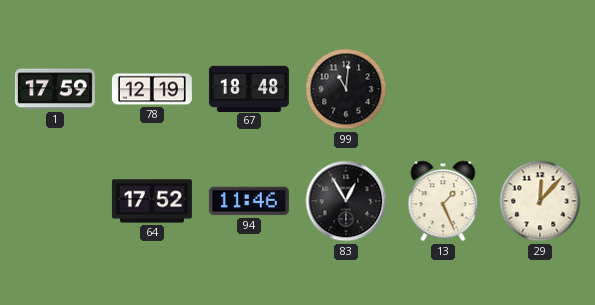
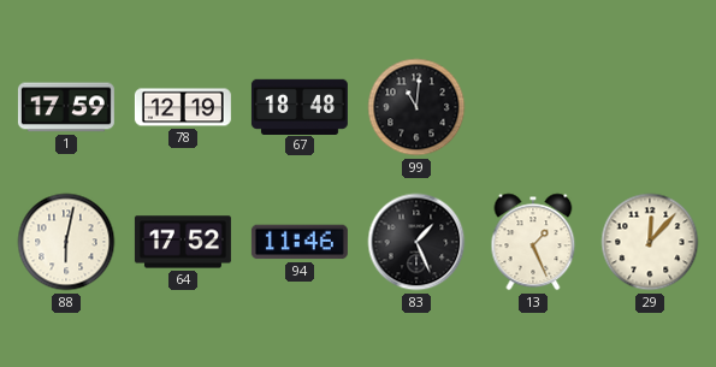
88: none -> 6:02
83: 12:55 -> 1:26
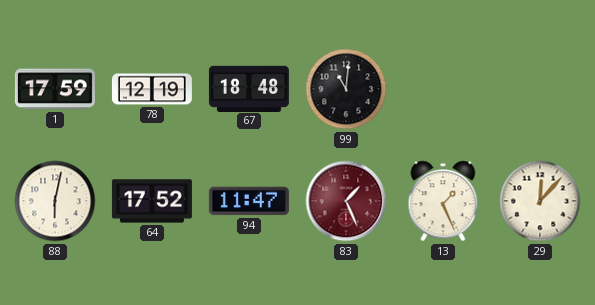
94: 11:46 -> 11:47
83 dial: black -> burgundy
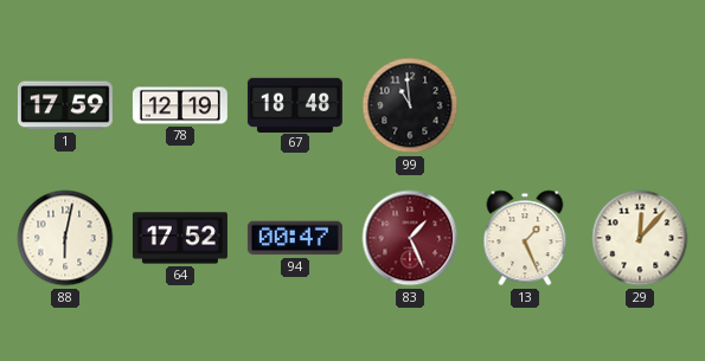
99: 11:01 -> 10:59
94: 11:47 -> 00:47
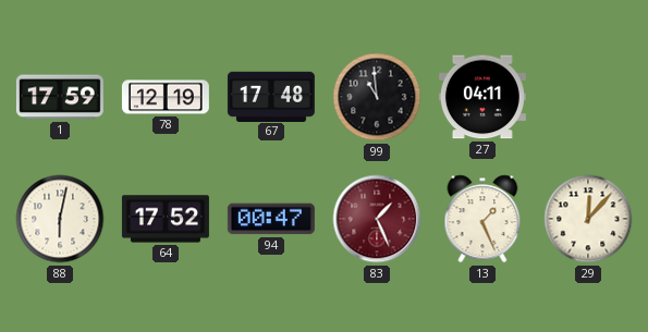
67: 18:48 -> 17:48
27: none -> 04:11
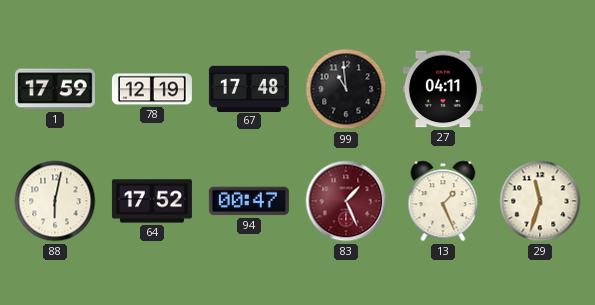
29: 12:07 -> 11:33
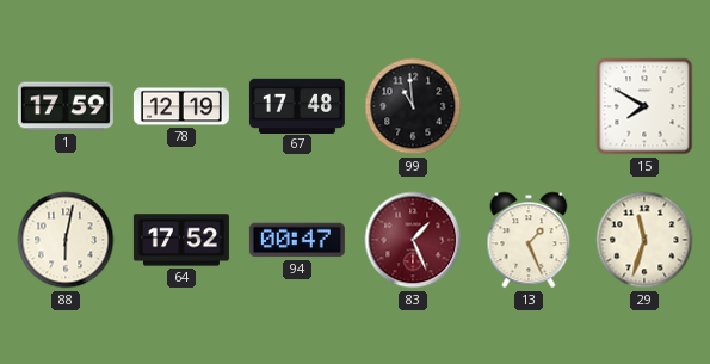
27: 04:11 -> none
15: none -> 7:50
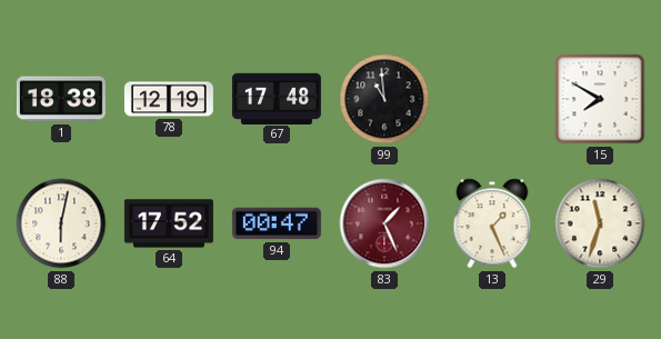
1: 17:59 -> 18:38
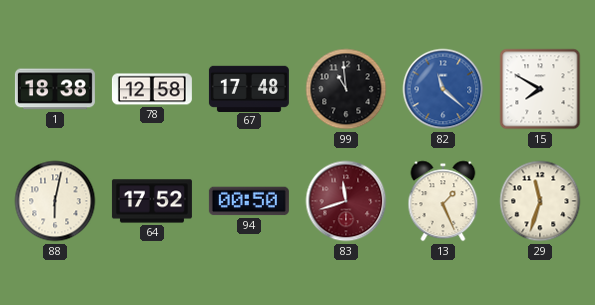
78: 12:19 -> 12:58
82: none -> 11:22
94: 00:47 -> 00:50
83: 1:26 -> 11:42
